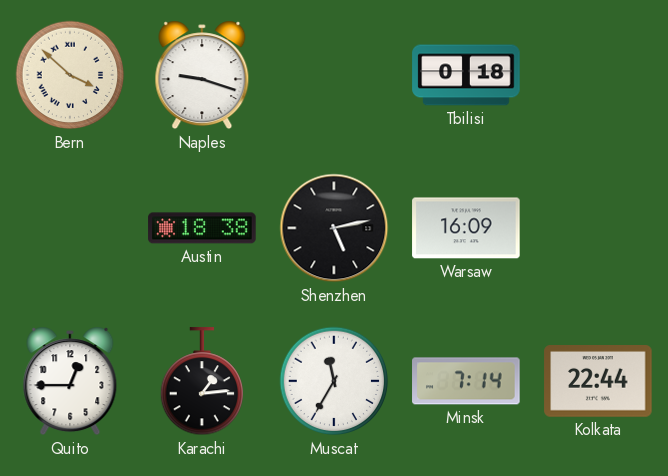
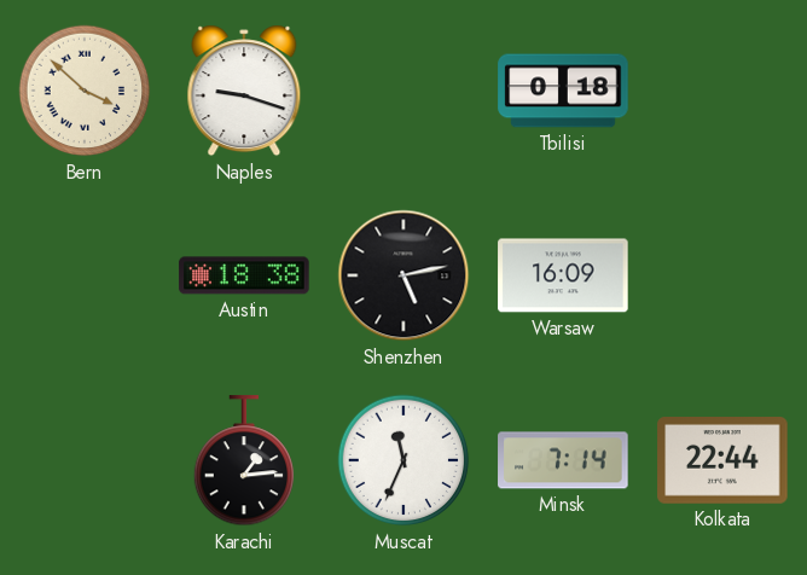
Quito: 12:45 -> none
Muscat: 11:35 -> 11:34
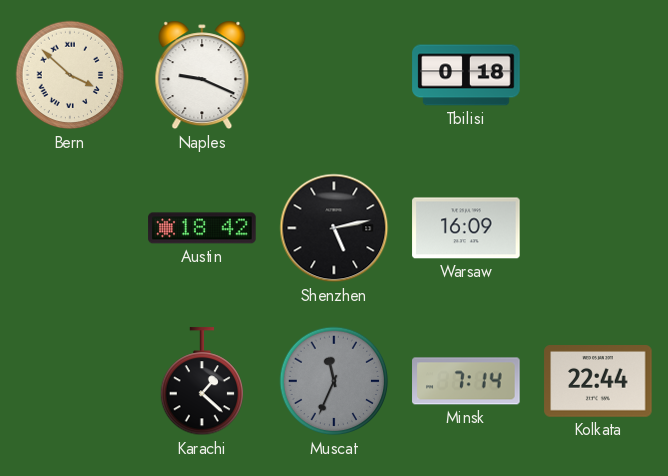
Naples: 9:18 -> 9:19
Austin: 18:38 -> 18:42
Karachi: 1:14 -> 1:22
Muscat dial: white -> grey
